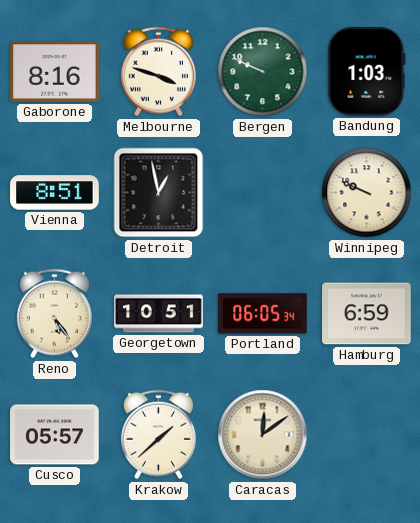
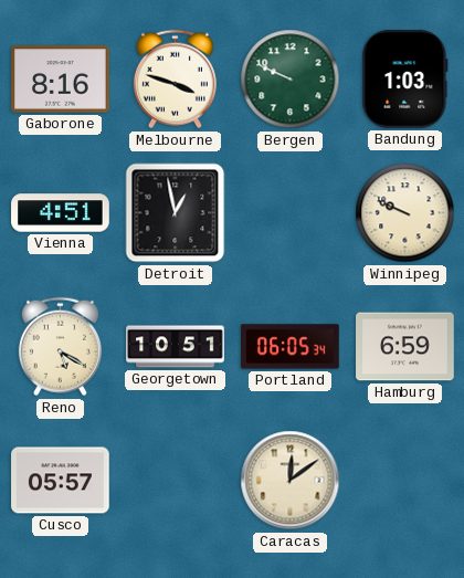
Vienna: 8:51 -> 4:51
Reno: 5:24 -> 5:20
Krakow: 1:38 -> none
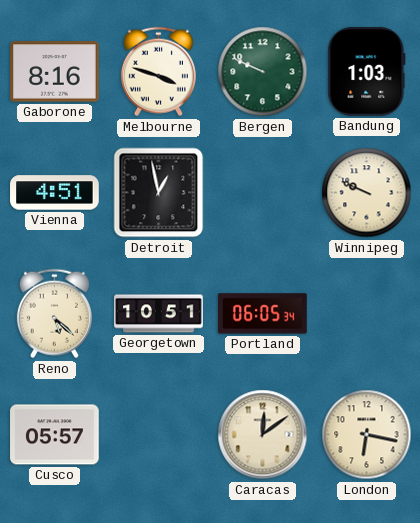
Reno: 5:20 -> 5:22
Hamburg: 6:59 -> none
London: none -> 6:17
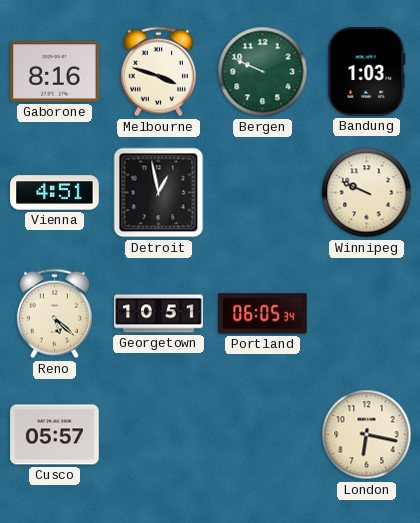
Caracas: 12:09 -> none
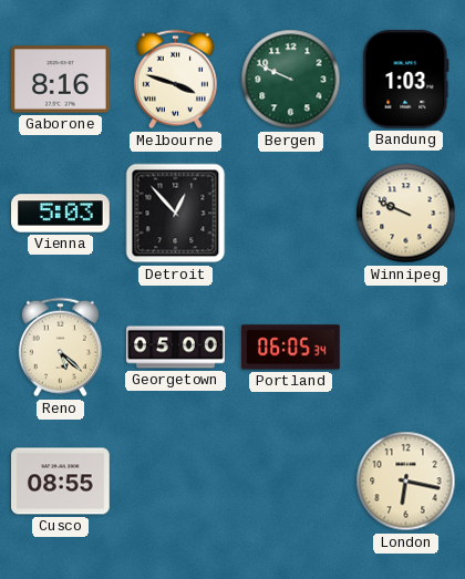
Vienna: 4:51 -> 5:03
Detroit: 12:58 -> 12:53
Georgetown: 10:51 -> 05:00
Cusco: 05:57 -> 08:55
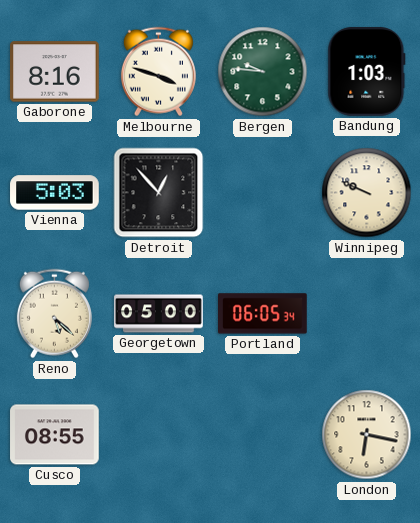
Bergen: 9:49 -> 9:46
